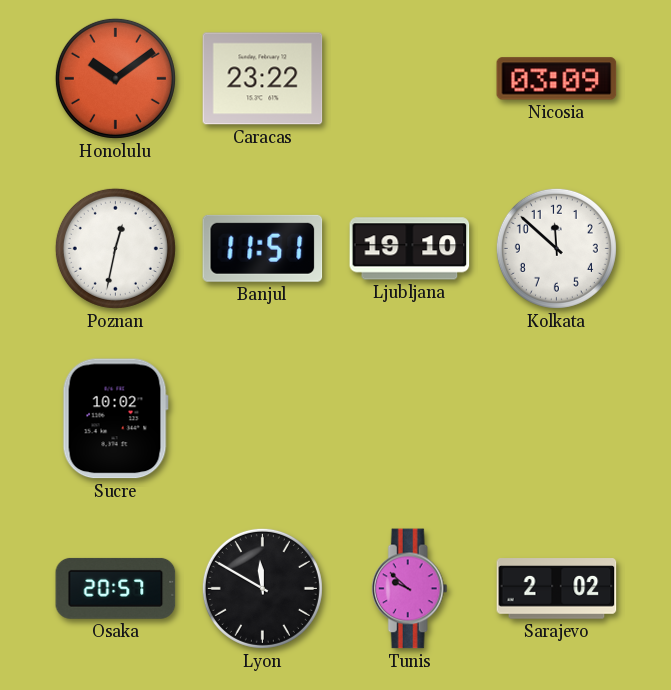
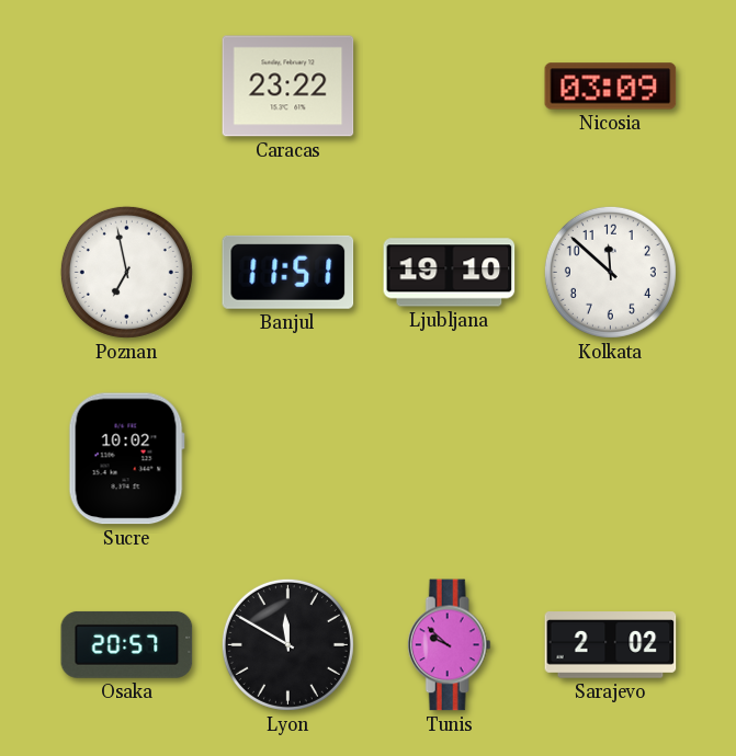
Honolulu: 10:09 -> none
Poznan: 12:32 -> 6:58
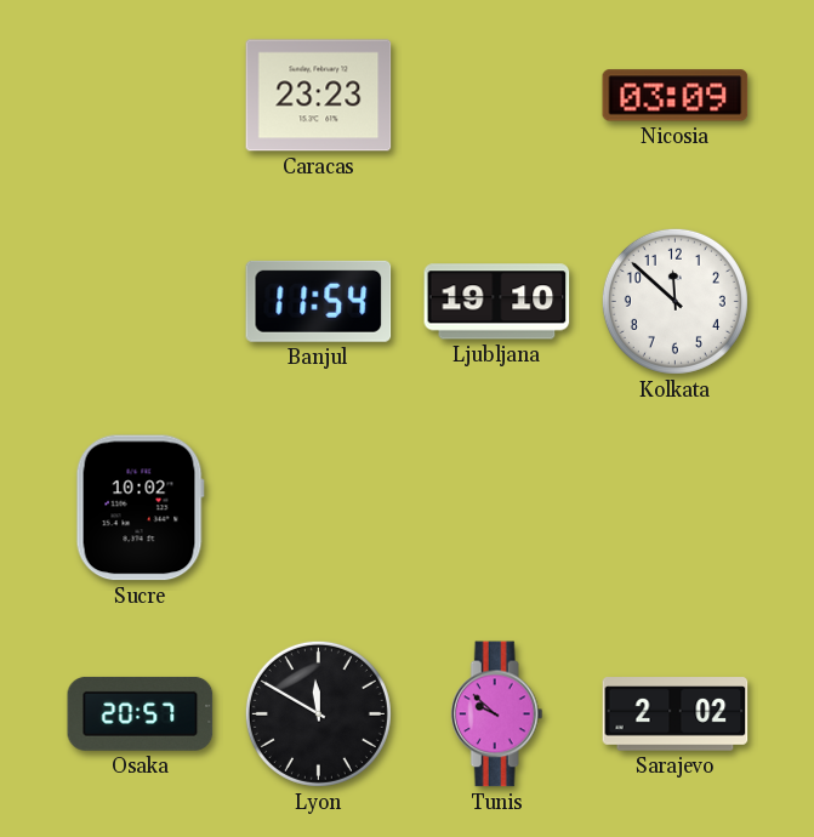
Caracas: 23:22 -> 23:23
Poznan: 6:58 -> none
Banjul: 11:51 -> 11:54
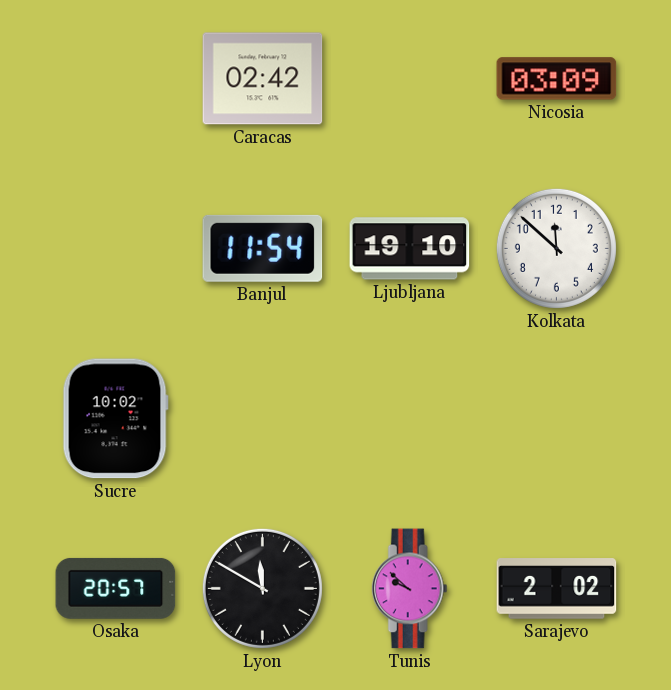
Caracas: 23:23 -> 02:42
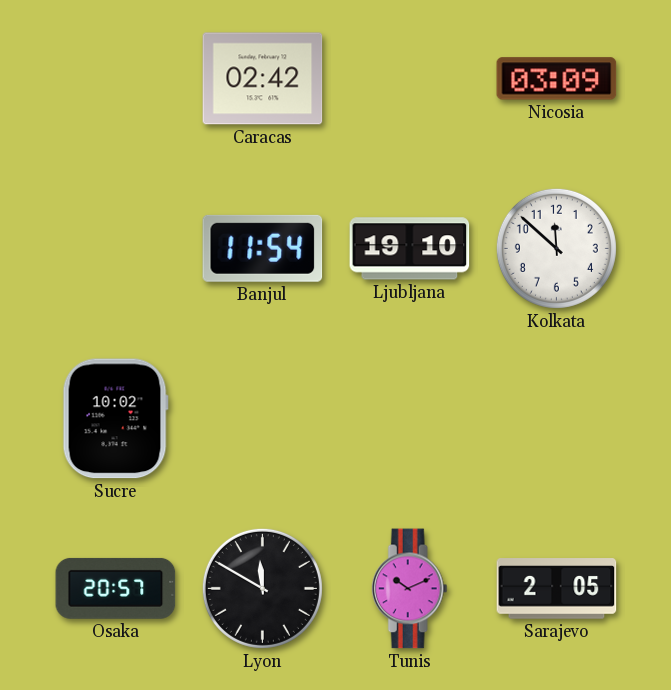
Tunis: 9:52 -> 10:11
Sarajevo: 2:02 -> 2:05
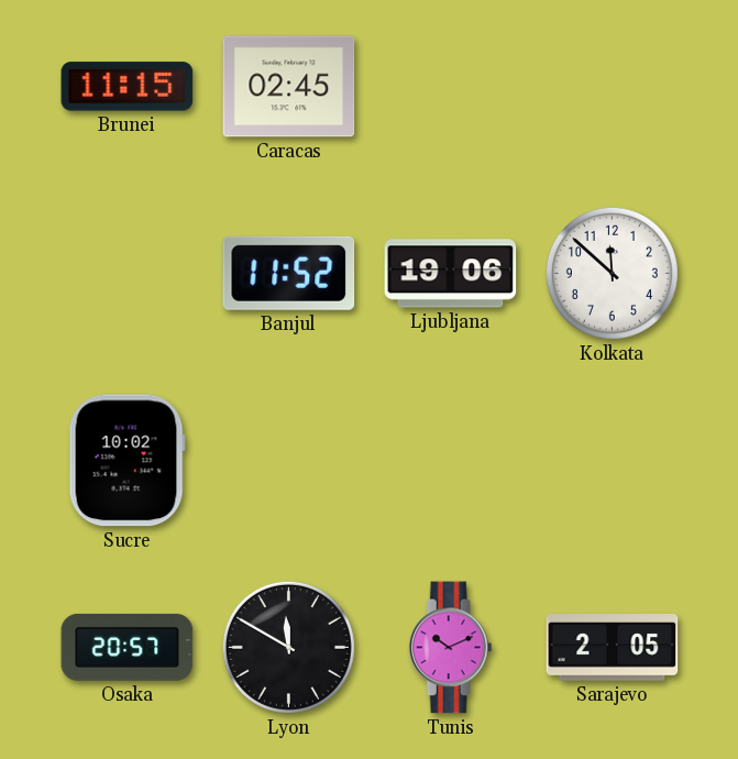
Brunei: none -> 11:15
Caracas: 02:42 -> 02:45
Nicosia: 03:09 -> none
Banjul: 11:54 -> 11:52
Ljubljana: 19:10 -> 19:06
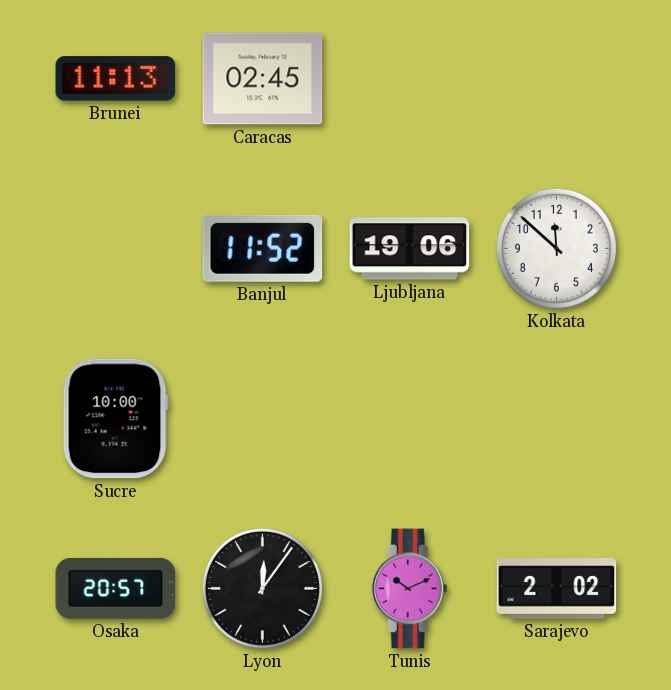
Brunei: 11:15 -> 11:13
Sucre: 10:02 -> 10:00
Lyon: 11:50 -> 12:06
Sarajevo: 2:05 -> 2:02
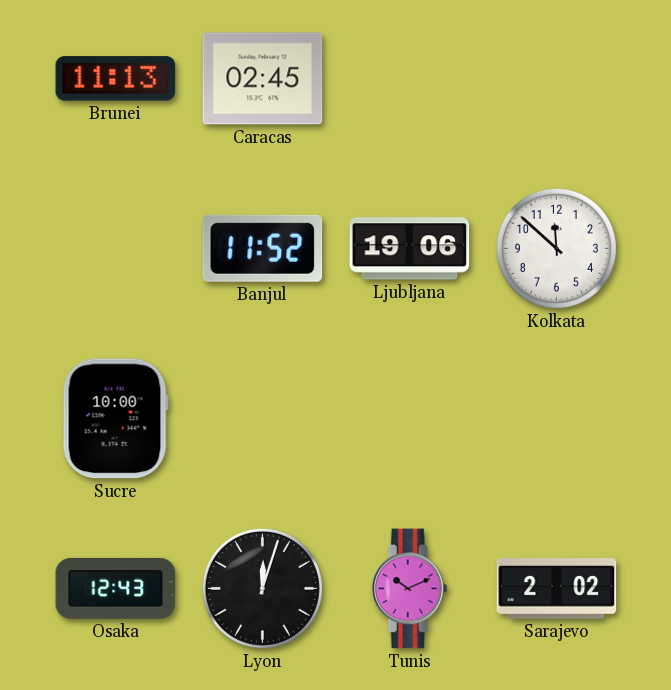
Osaka: 20:57 -> 12:43
Lyon: 12:06 -> 12:03
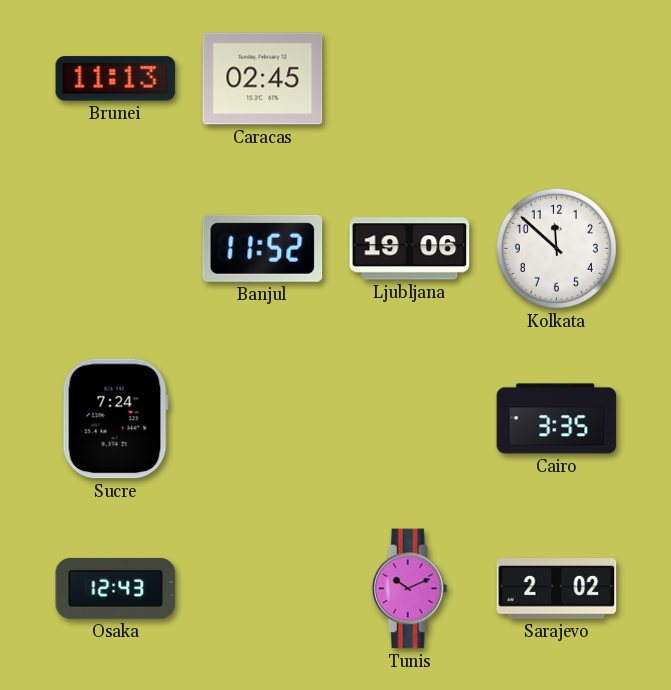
Sucre: 10:00 -> 7:24
Cairo: none -> 3:35
Lyon: 12:03 -> none
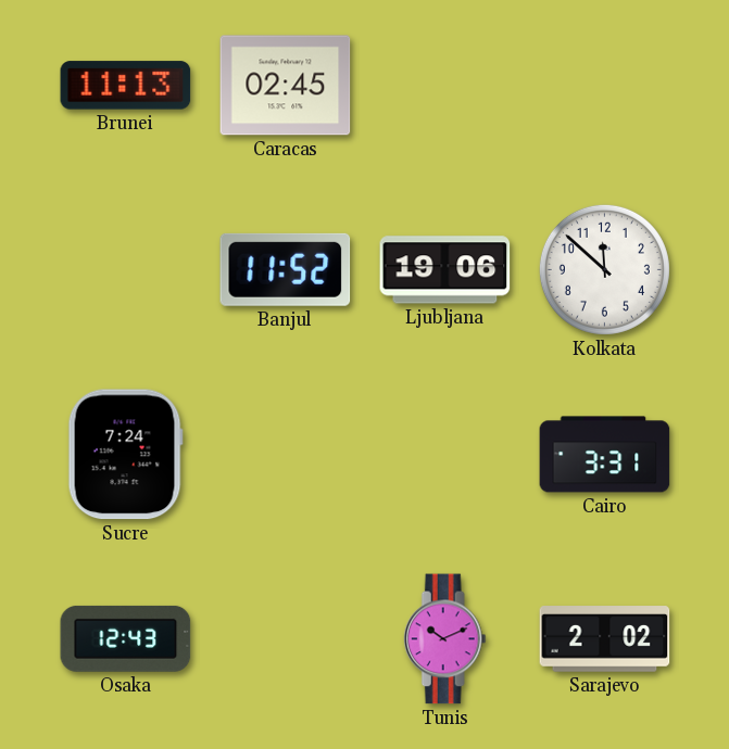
Cairo: 3:35 -> 3:31
